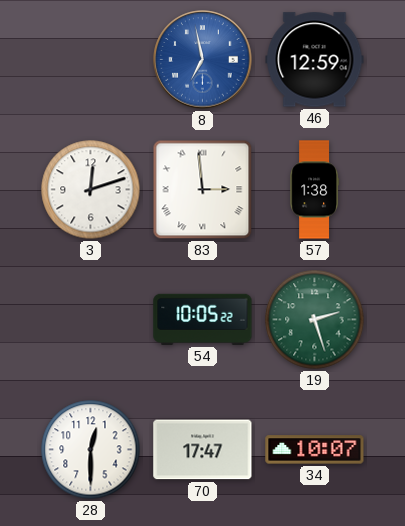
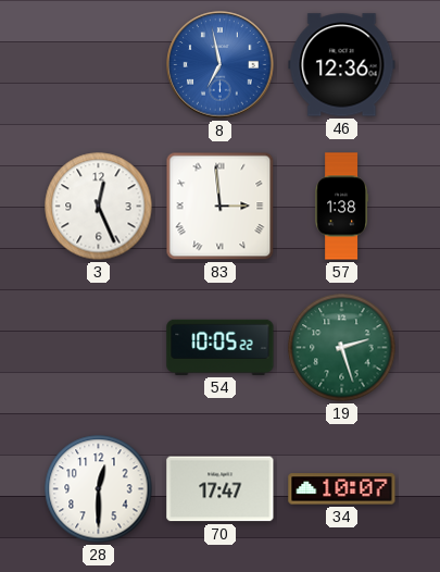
46: 12:59 -> 12:36
3: 12:12 -> 12:26
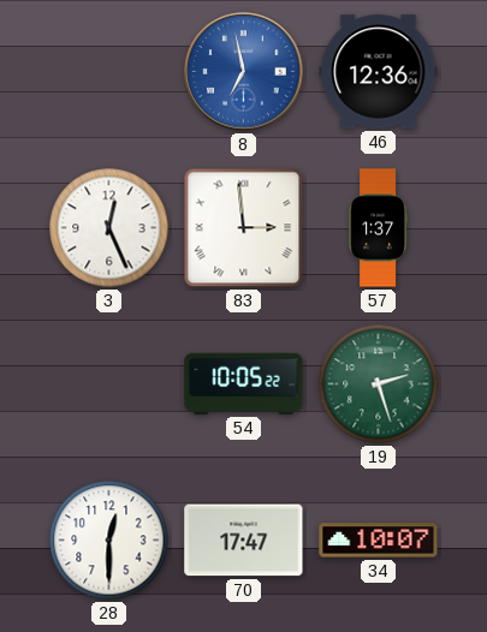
57: 1:38 -> 1:37
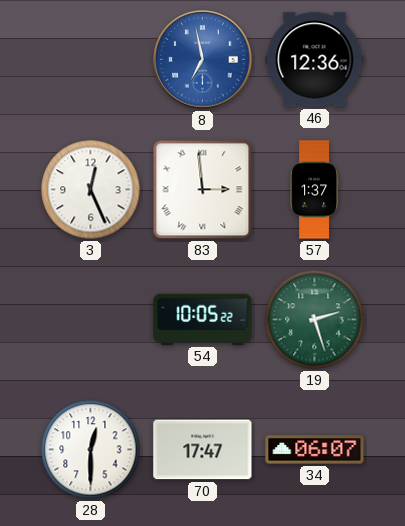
34: 10:07 -> 06:07
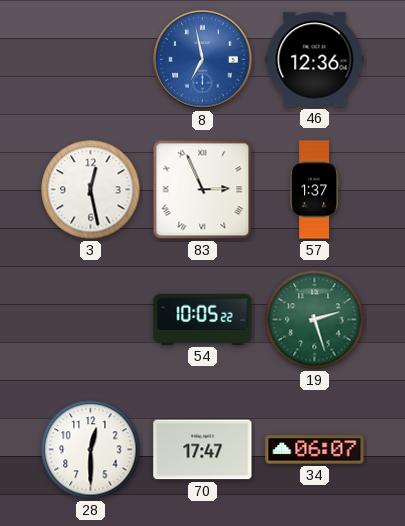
3: 12:26 -> 12:28
83: 2:59 -> 2:56
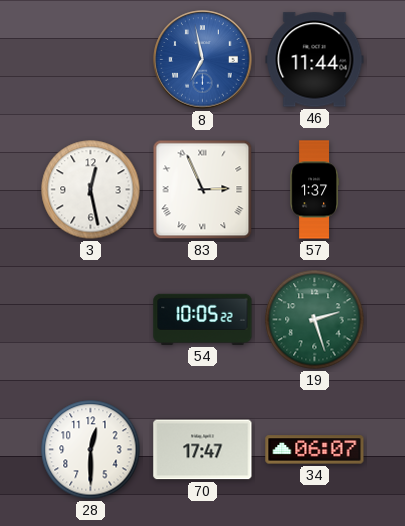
46: 12:36 -> 11:44
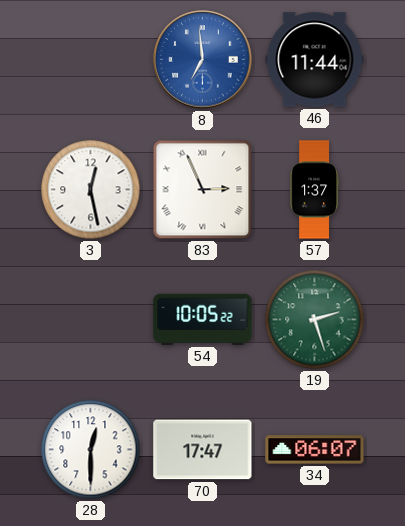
8: 6:58 -> 6:59
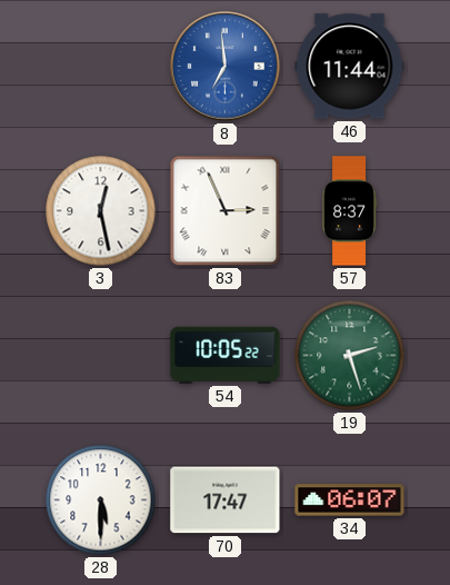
57: 1:37 -> 8:37
28: 12:30 -> 5:30
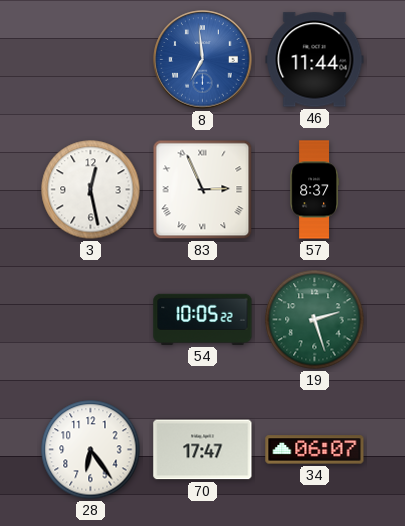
28: 5:30 -> 6:24
